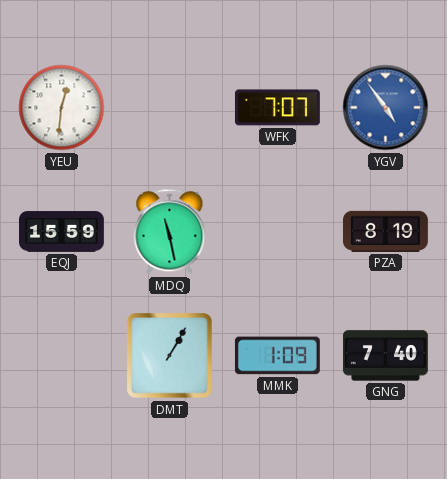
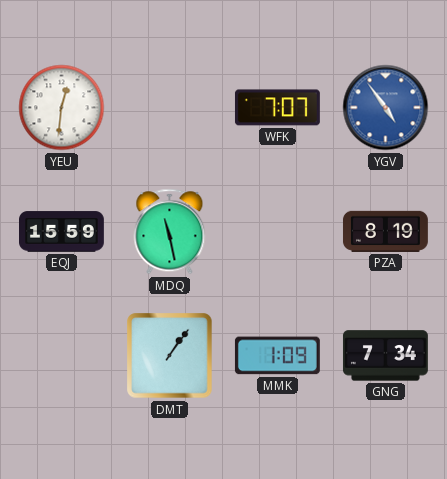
DMT: 1:05 -> 1:06
GNG: 7:40 -> 7:34
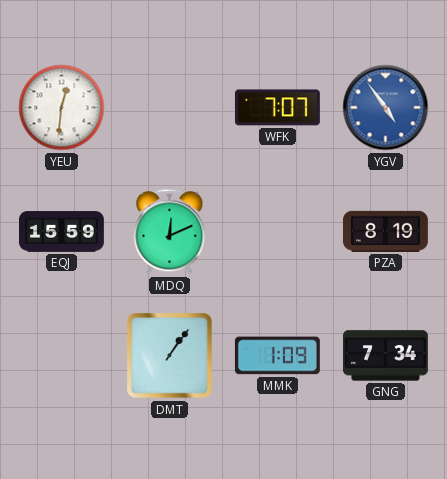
MDQ: 11:28 -> 12:11
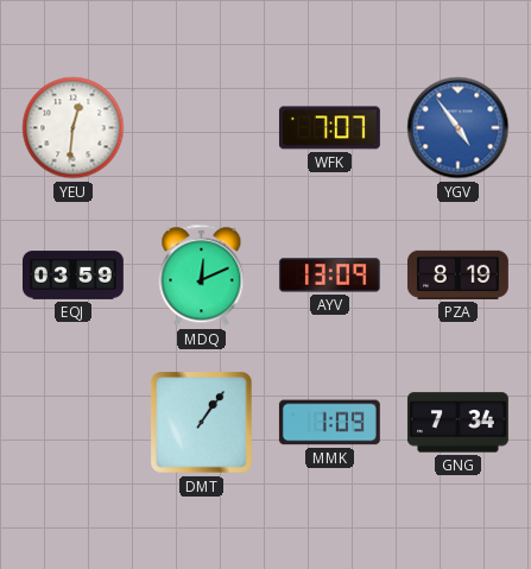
EQJ: 15:59 -> 03:59
AYV: none -> 13:09
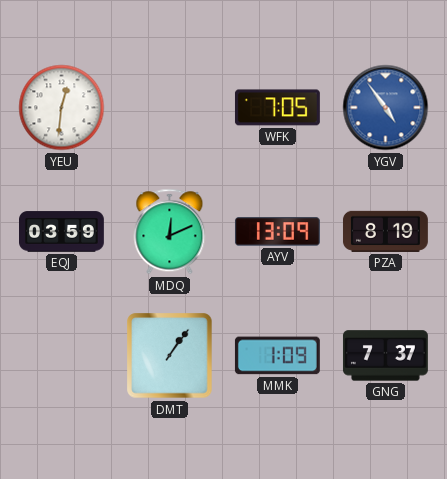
WFK: 7:07 -> 7:05
GNG: 7:34 -> 7:37
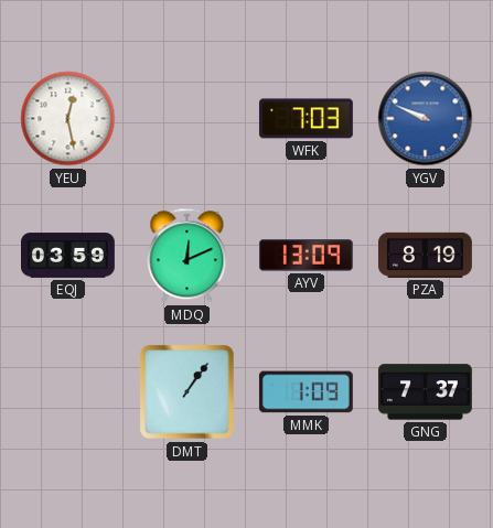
YEU: 12:31 -> 12:28
WFK: 7:05 -> 7:03
YGV: 4:54 -> 9:49
